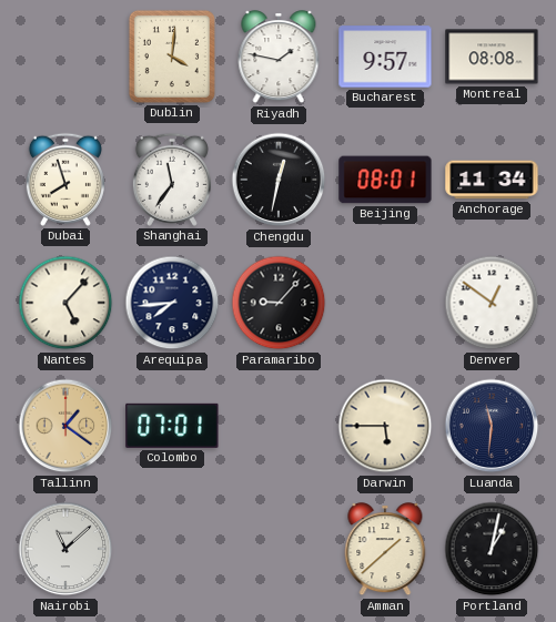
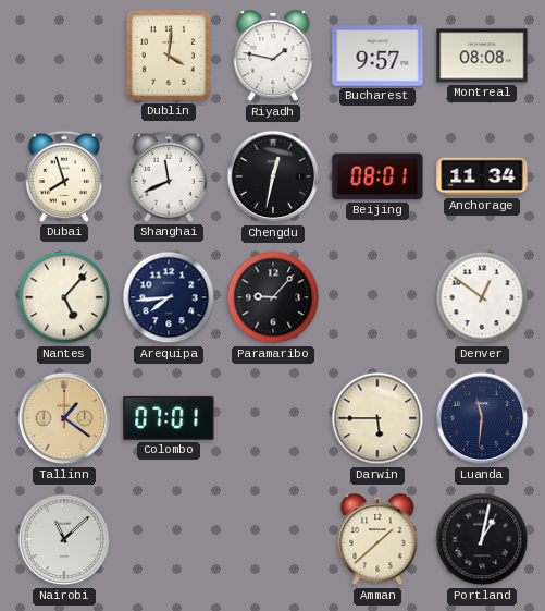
Shanghai: 11:36 -> 11:41
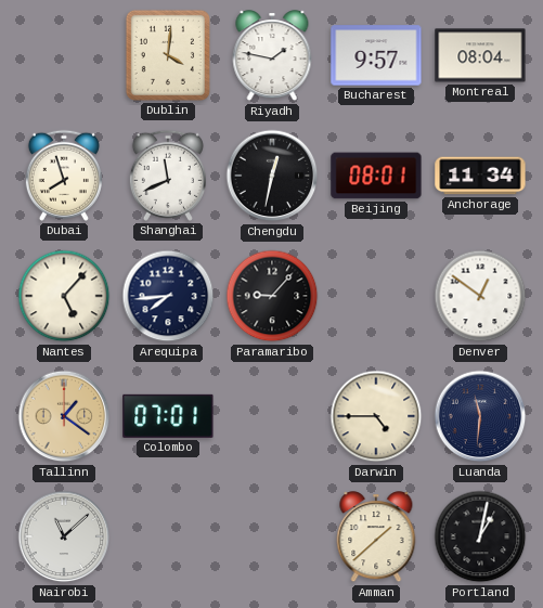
Montreal: 08:08 -> 08:04
Darwin: 5:45 -> 4:45
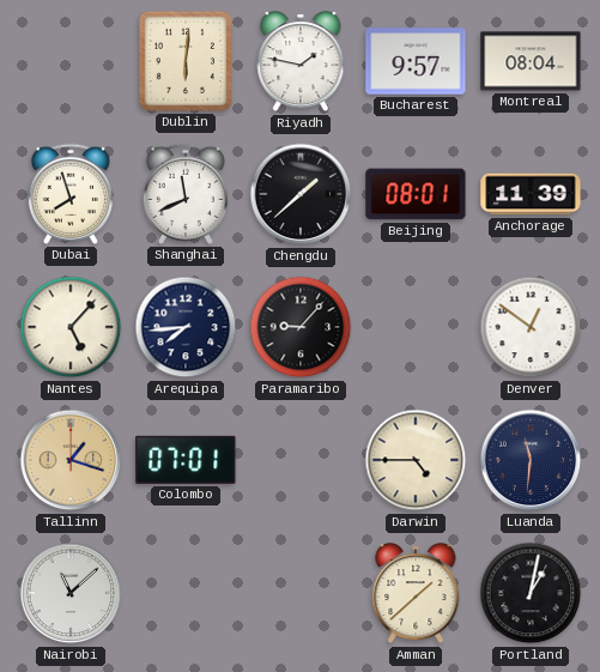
Dublin: 4:01 -> 6:01
Chengdu: 12:32 -> 1:38
Anchorage: 11:34 -> 11:39
Tallinn: 1:21 -> 1:18
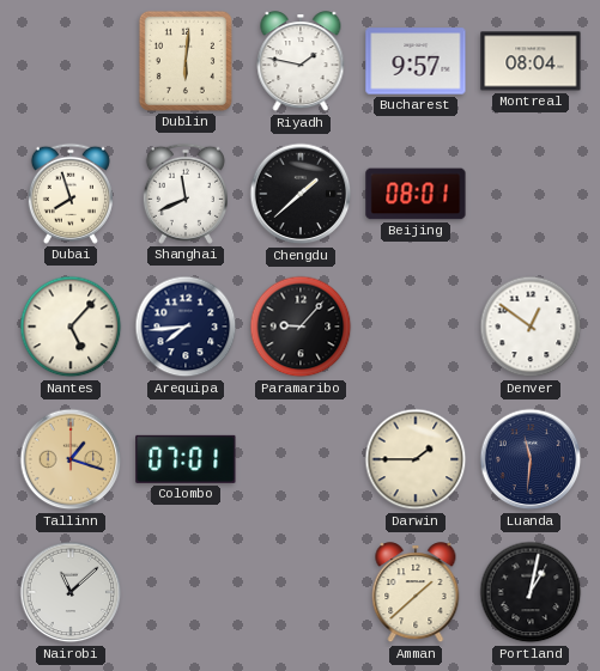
Anchorage: 11:39 -> none
Darwin: 4:45 -> 1:45
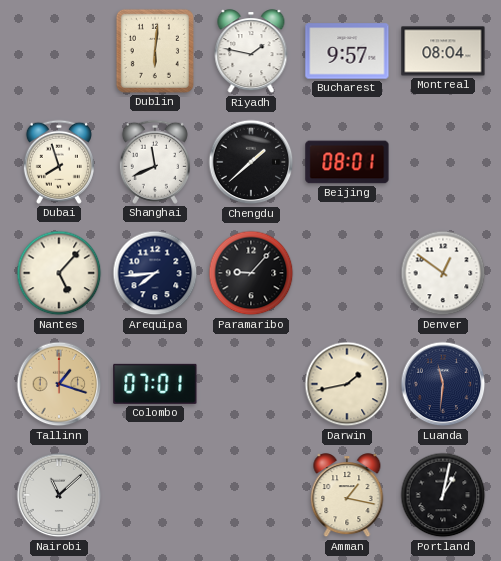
Darwin: 1:45 -> 1:43
Amman: 1:38 -> 1:17
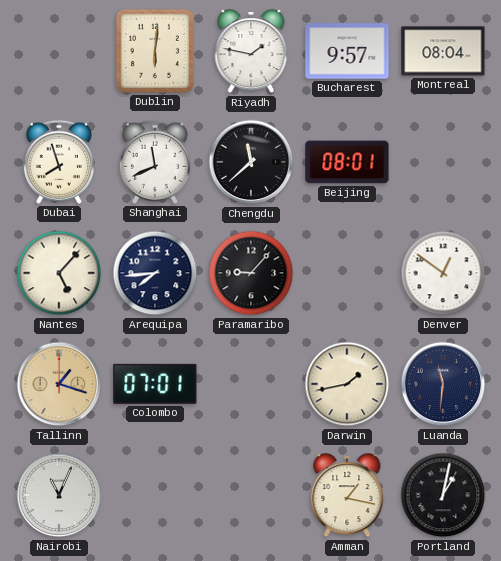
Chengdu: 1:38 -> 11:38
Nairobi: 11:08 -> 11:04
